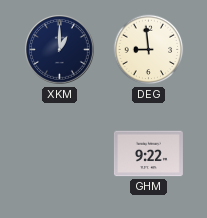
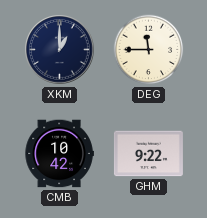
DEG: 8:59 -> 11:45
CMB: none -> 10:42
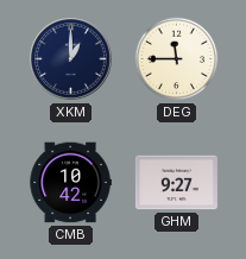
GHM: 9:22 -> 9:27
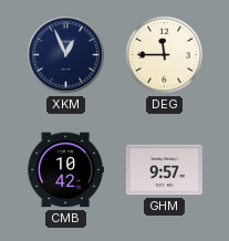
XKM: 1:00 -> 12:56
GHM: 9:27 -> 9:57
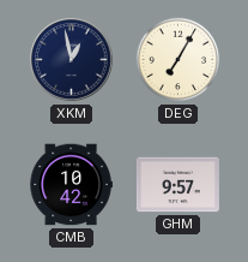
XKM: 12:56 -> 12:58
DEG: 11:45 -> 7:05
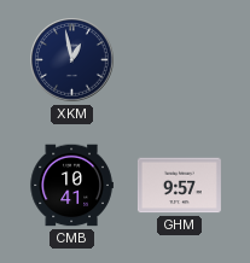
DEG: 7:05 -> none
CMB: 10:42 -> 10:41
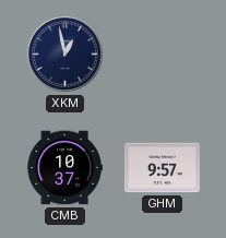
CMB: 10:41 -> 10:37
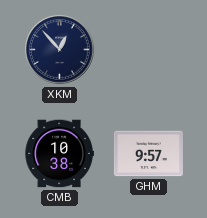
XKM: 12:58 -> 12:53
CMB: 10:37 -> 10:38
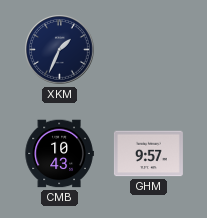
XKM: 12:53 -> 1:34
CMB: 10:38 -> 10:43
